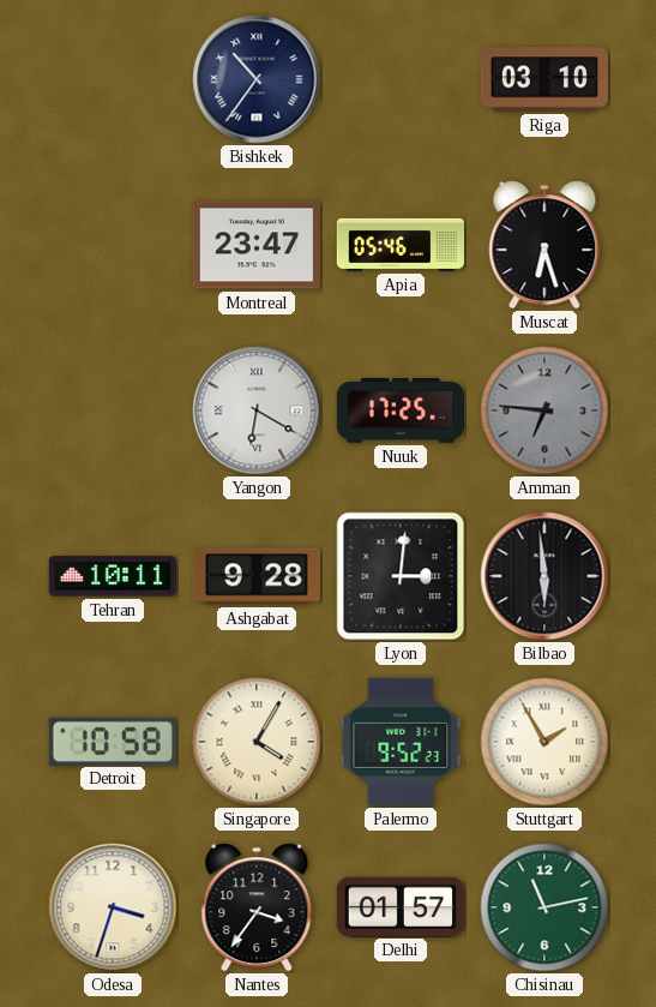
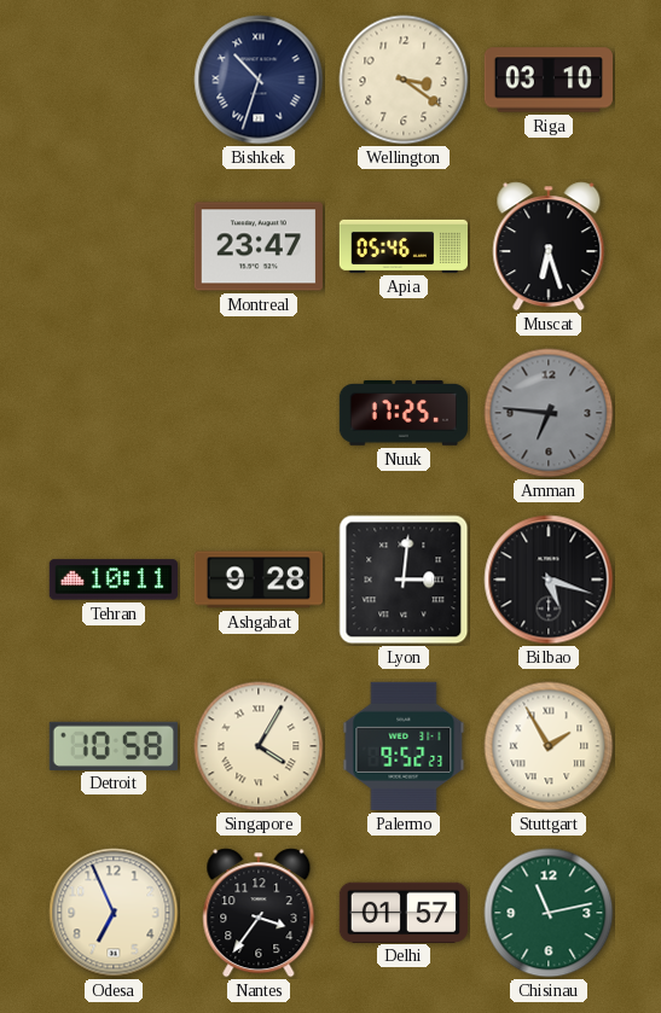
Bishkek: 10:36 -> 10:33
Wellington: none -> 3:21
Yangon: 6:20 -> none
Bilbao: 5:59 -> 5:18
Odesa: 3:33 -> 6:56
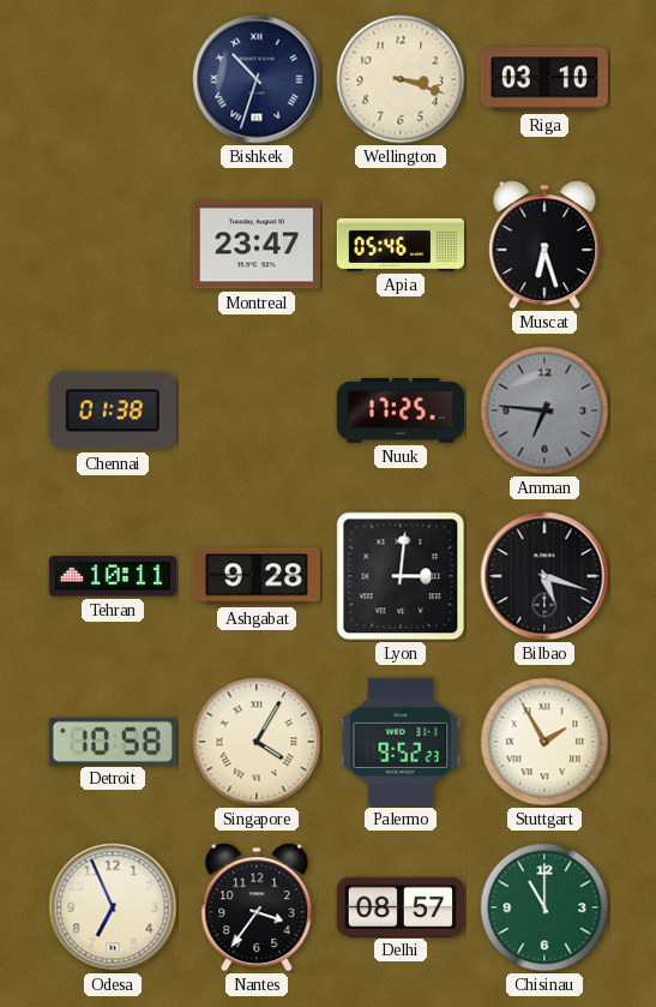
Wellington: 3:21 -> 3:18
Chennai: none -> 01:38
Delhi: 01:57 -> 08:57
Chisinau: 11:13 -> 11:00
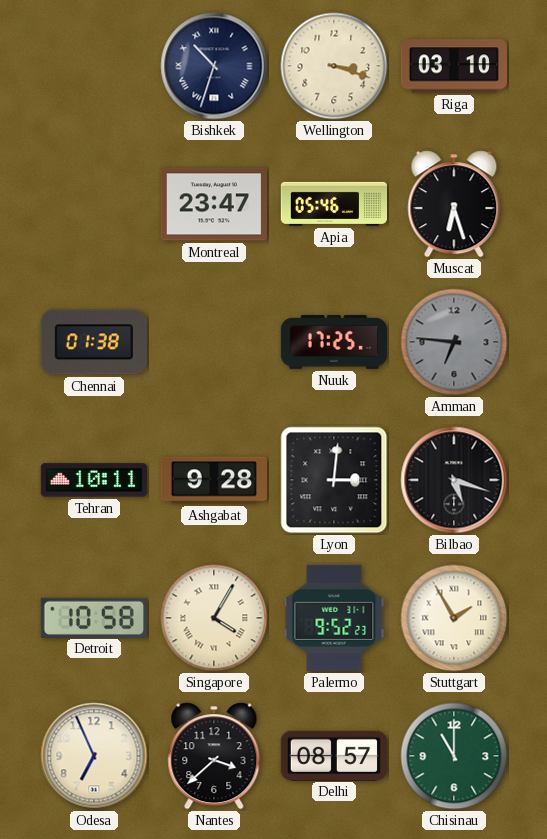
Nantes: 3:36 -> 3:38
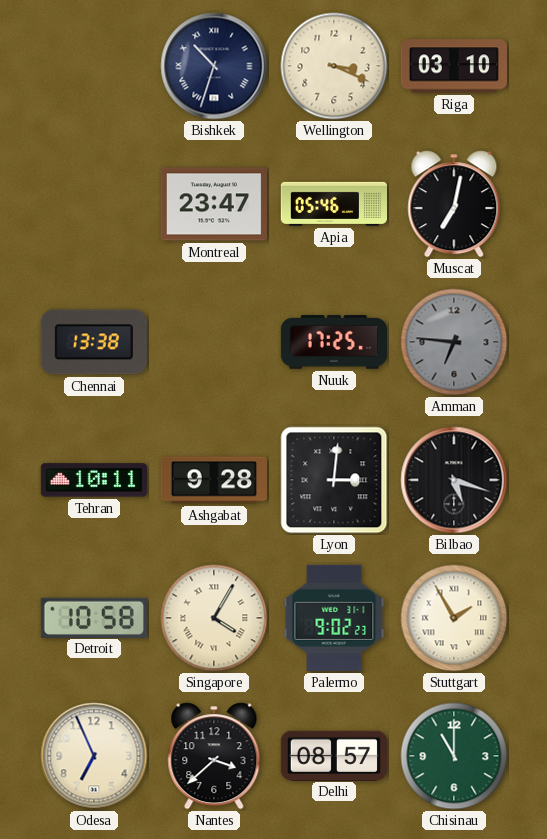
Wellington: 3:18 -> 3:19
Muscat: 6:27 -> 7:02
Chennai: 01:38 -> 13:38
Palermo: 9:52 -> 9:02
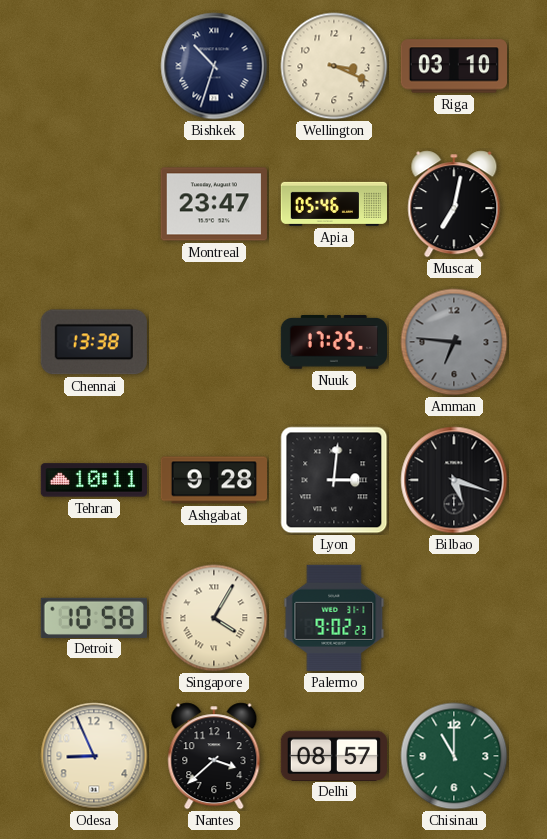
Stuttgart: 1:55 -> none
Odesa: 6:56 -> 8:56
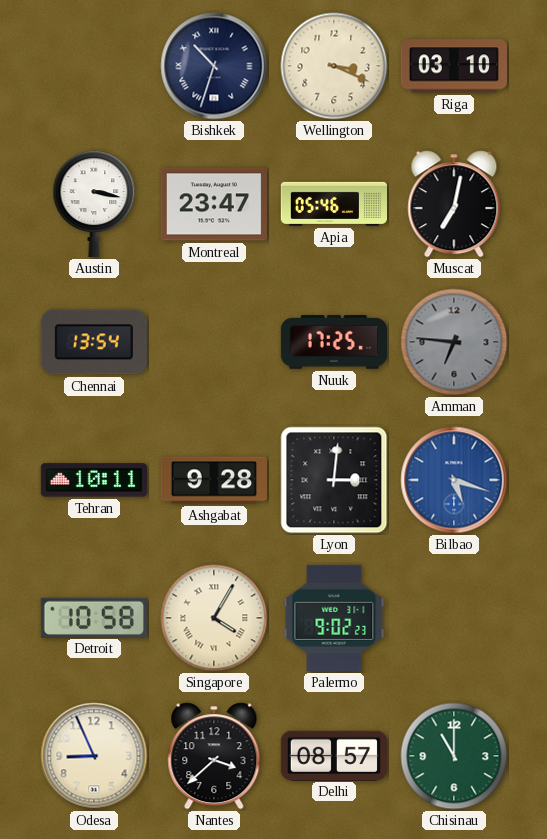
Austin: none -> 3:17
Chennai: 13:38 -> 13:54
Bilbao dial: black -> blue
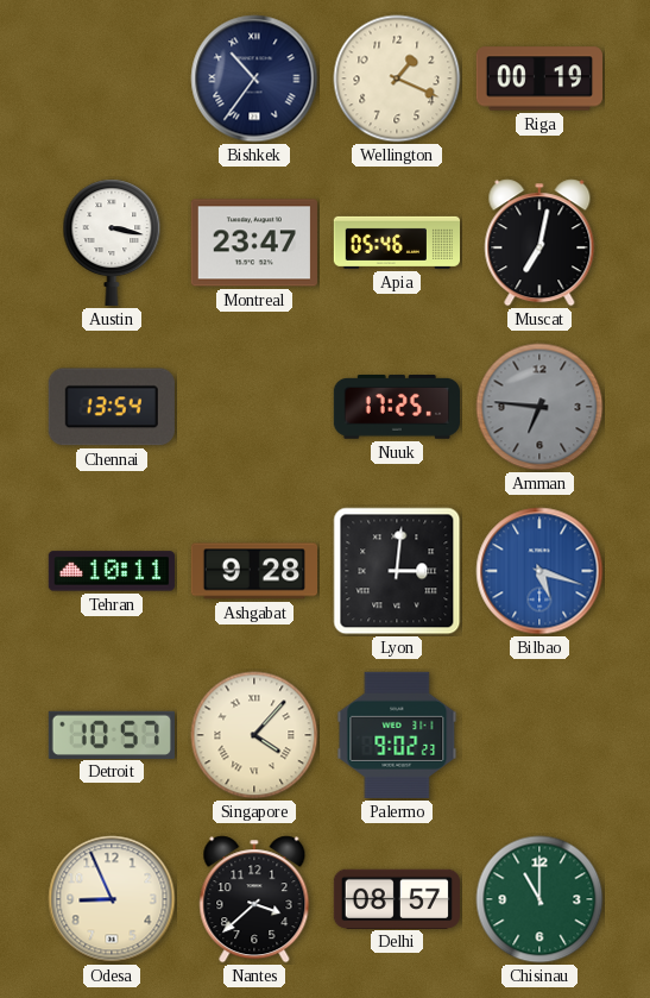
Bishkek: 10:33 -> 10:36
Wellington: 3:19 -> 1:19
Riga: 03:10 -> 00:19
Detroit: 10:58 -> 10:57
Singapore: 4:05 -> 4:07
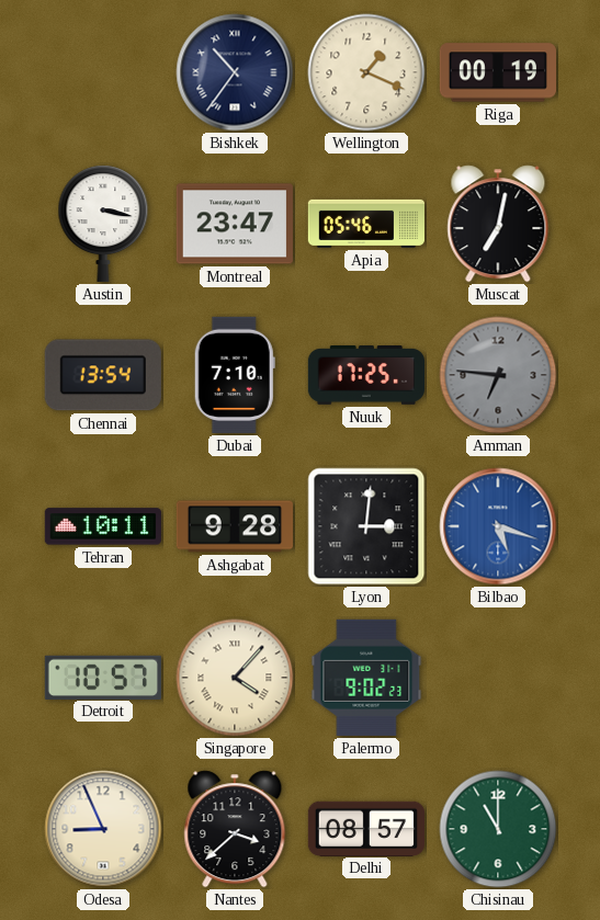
Dubai: none -> 7:10
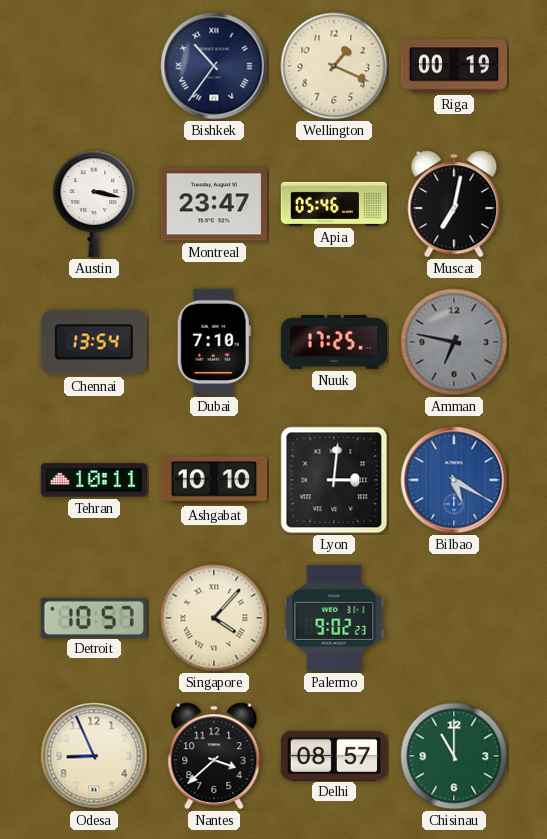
Amman: 6:46 -> 6:47
Ashgabat: 9:28 -> 10:10
Bilbao: 5:18 -> 5:20
